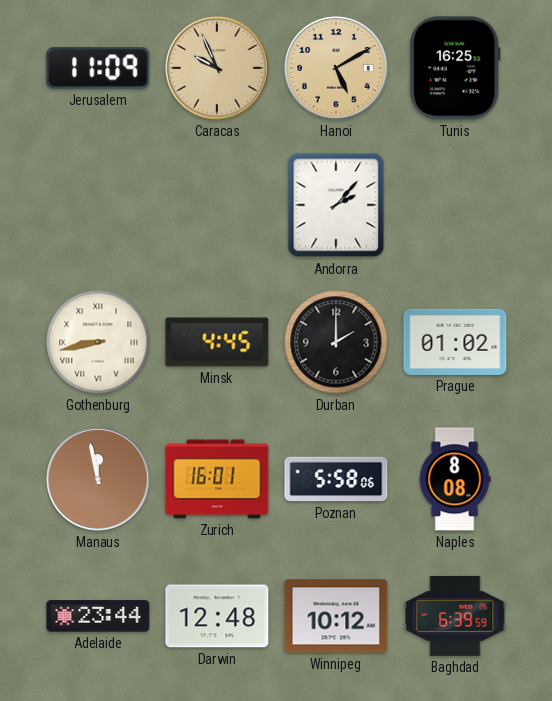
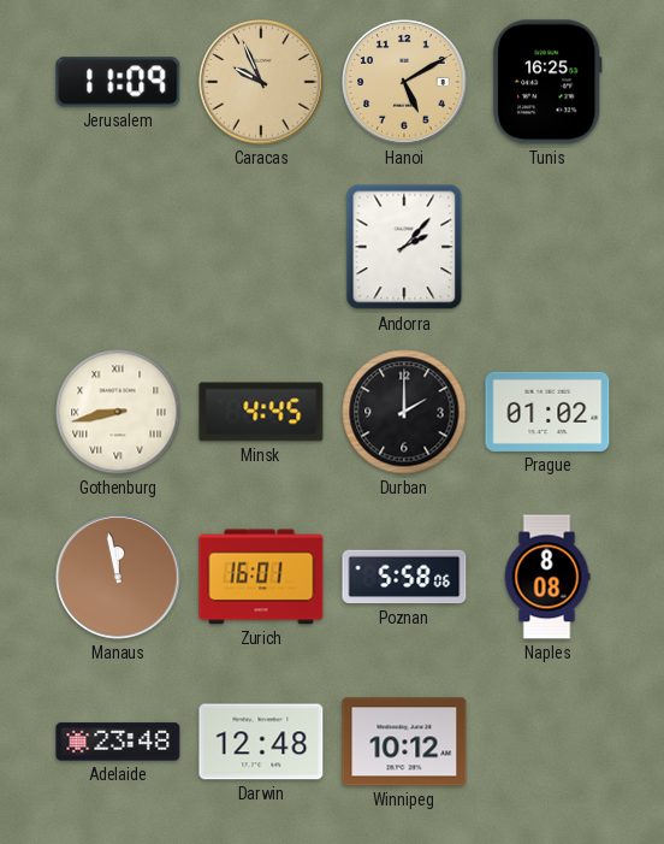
Adelaide: 23:44 -> 23:48
Baghdad: 6:39 -> none
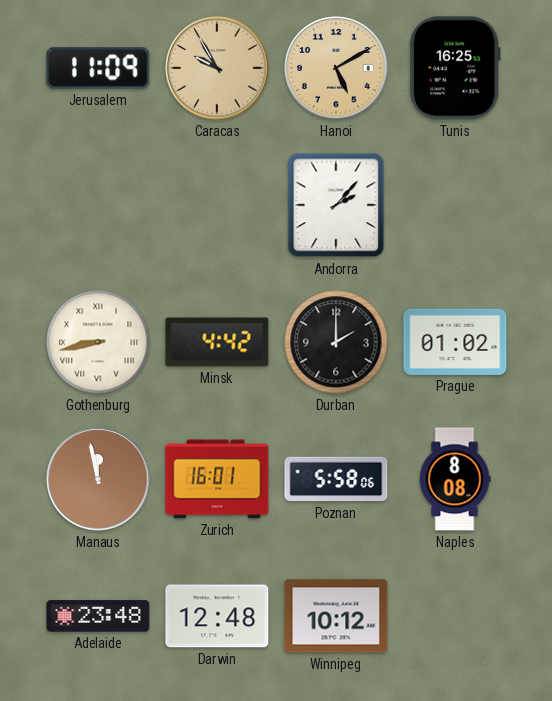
Caracas: 9:56 -> 9:55
Minsk: 4:45 -> 4:42
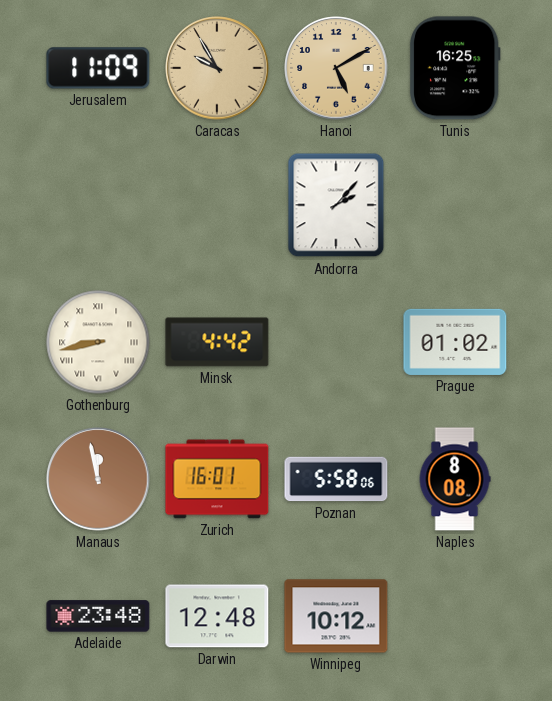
Durban: 2:00 -> none
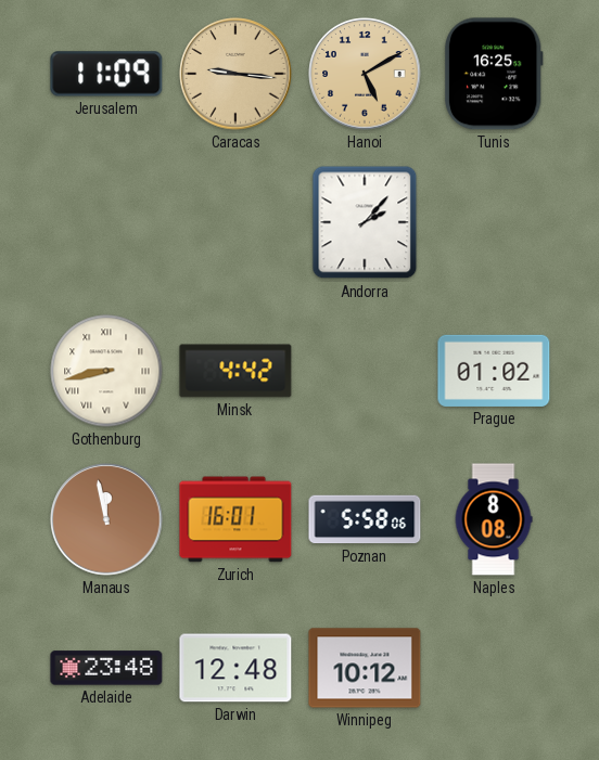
Caracas: 9:55 -> 9:16
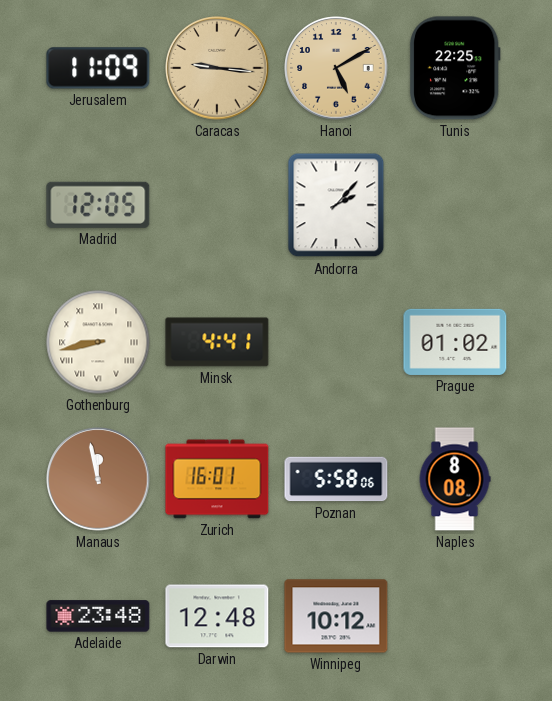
Tunis: 16:25 -> 22:25
Madrid: none -> 12:05
Minsk: 4:42 -> 4:41
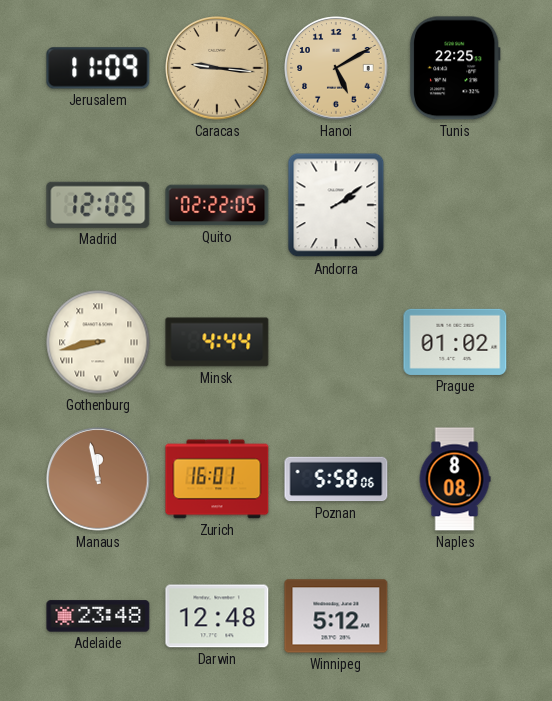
Quito: none -> 02:22
Andorra: 2:07 -> 2:09
Minsk: 4:41 -> 4:44
Winnipeg: 10:12 -> 5:12
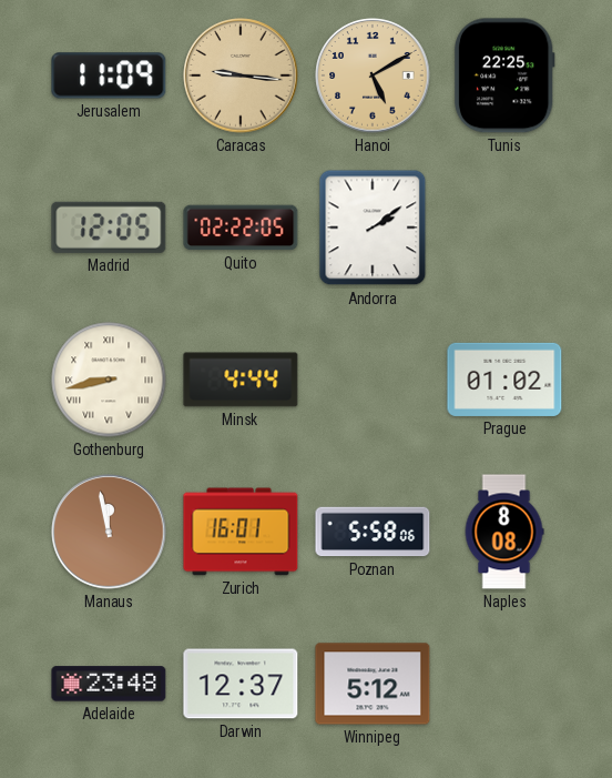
Darwin: 12:48 -> 12:37
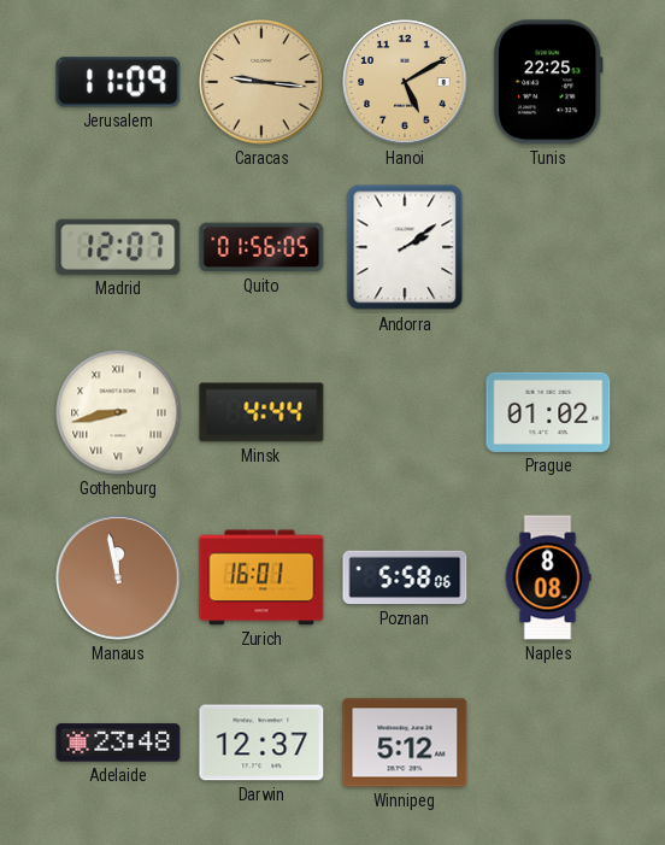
Madrid: 12:05 -> 12:07
Quito: 02:22 -> 01:56
